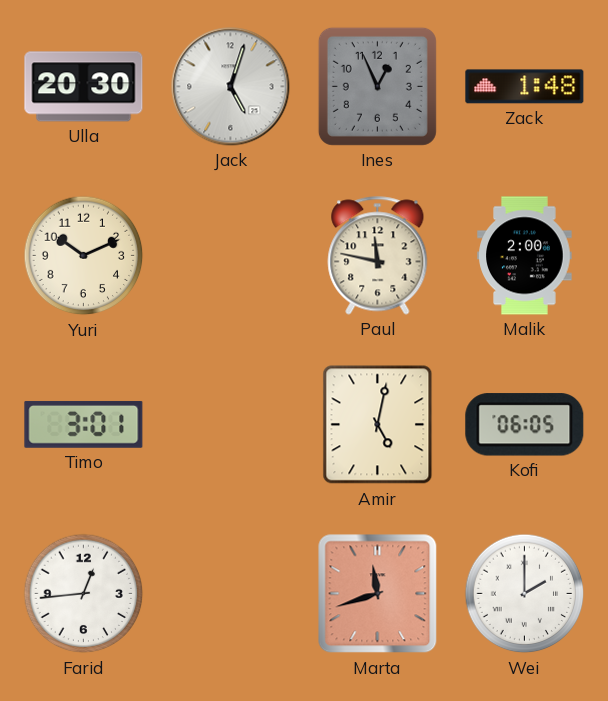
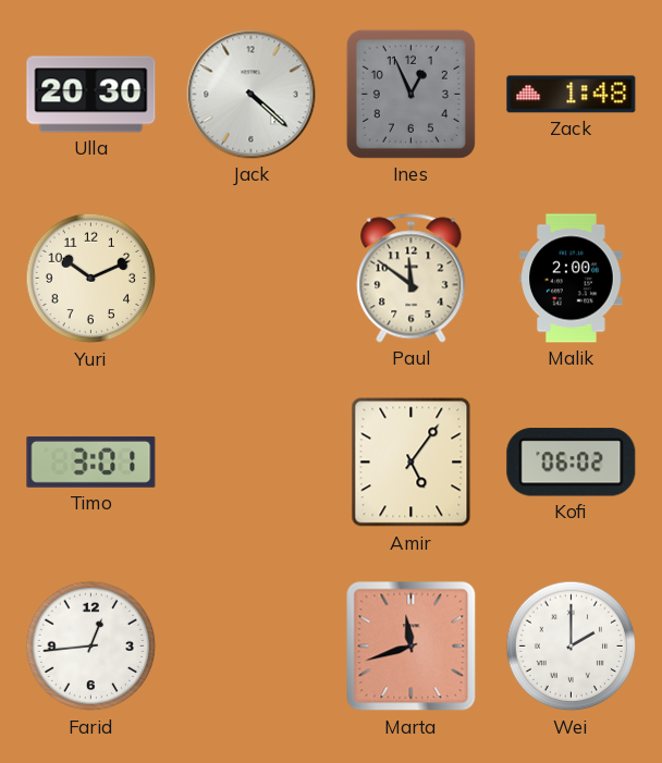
Jack: 5:03 -> 4:22
Paul: 11:47 -> 11:51
Amir: 5:02 -> 5:06
Kofi: 06:05 -> 06:02
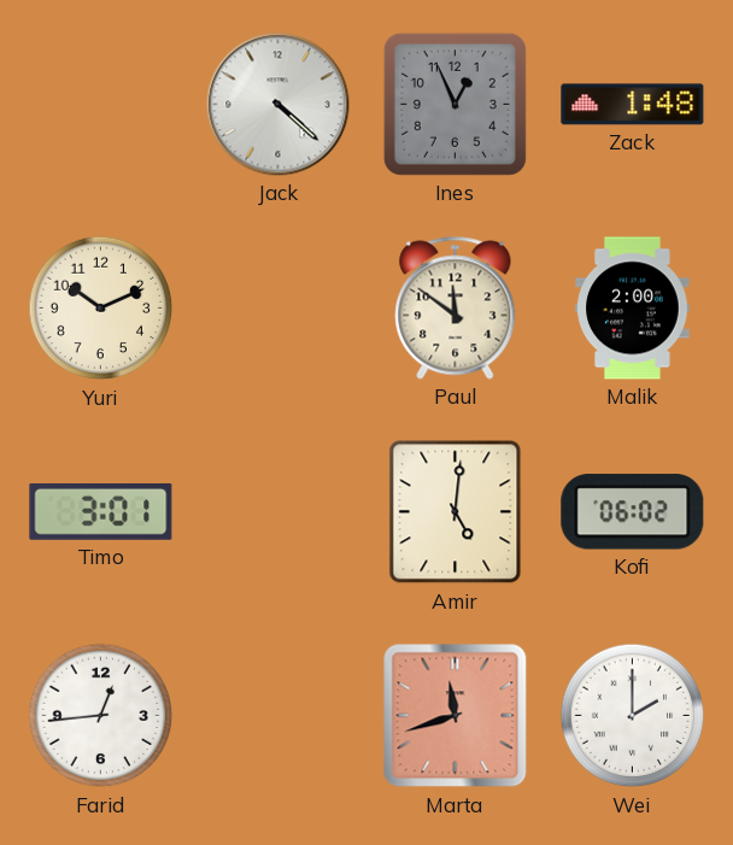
Ulla: 20:30 -> none
Amir: 5:06 -> 5:01
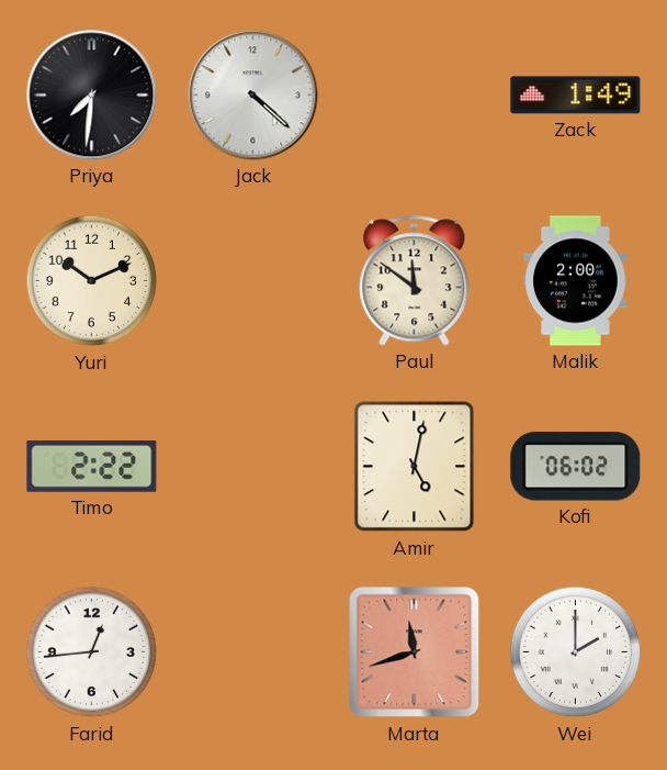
Priya: none -> 7:31
Ines: 12:56 -> none
Zack: 1:48 -> 1:49
Timo: 3:01 -> 2:22
Amir: 5:01 -> 5:02
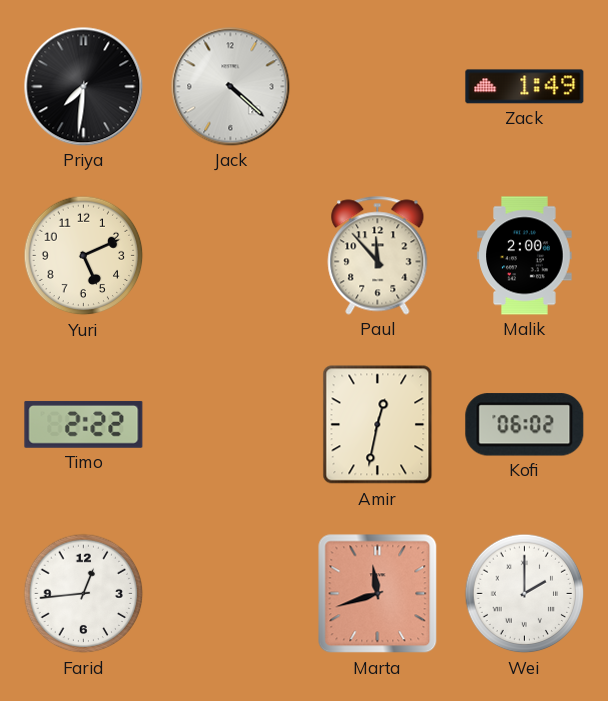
Yuri: 10:11 -> 5:11
Paul: 11:51 -> 11:53
Amir: 5:02 -> 12:32
